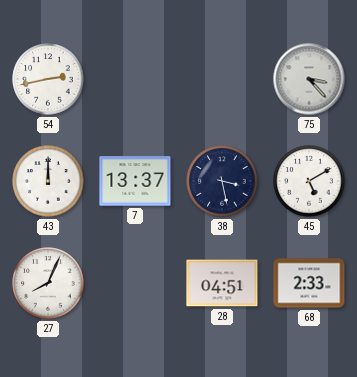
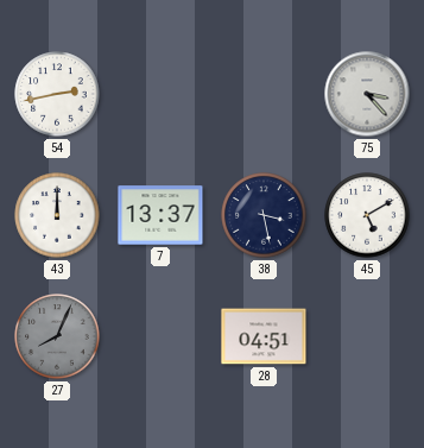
27 dial: white -> grey
68: 2:33 -> none
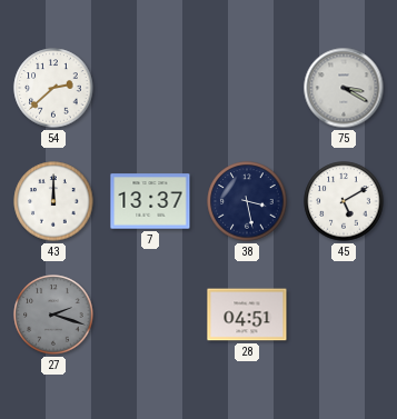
54: 2:43 -> 2:38
75: 3:23 -> 3:20
27: 8:04 -> 2:18
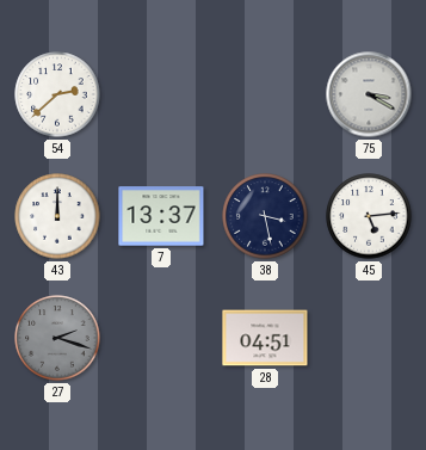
45: 5:10 -> 5:14
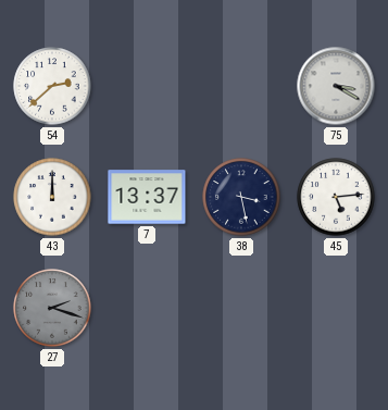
28: 04:51 -> none
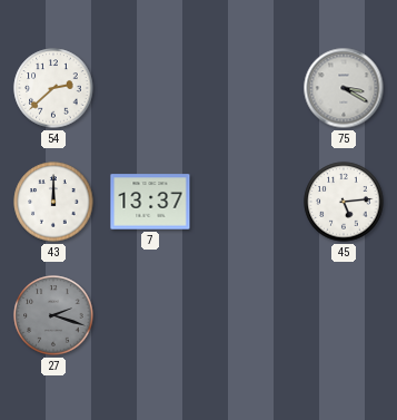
38: 3:28 -> none
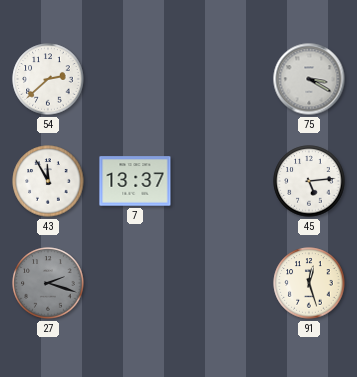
43: 12:00 -> 11:55
91: none -> 12:27
